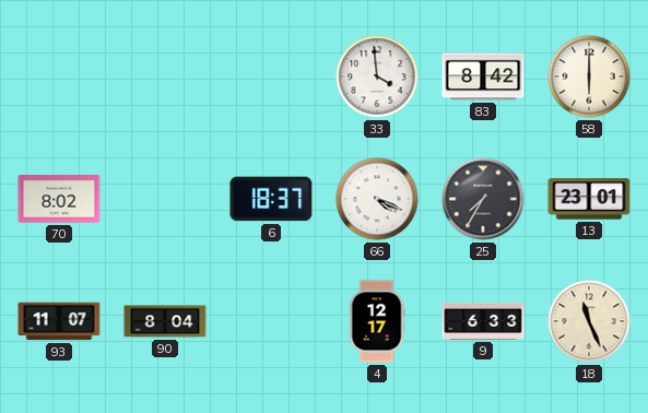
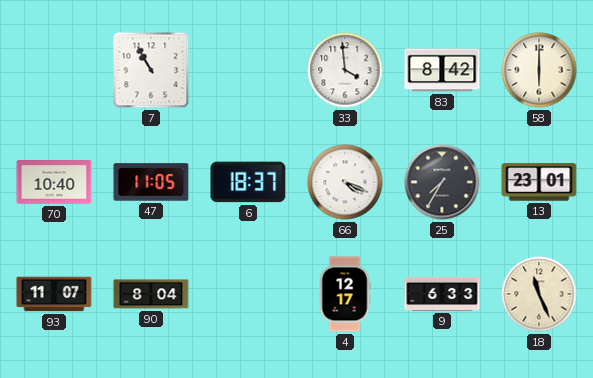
7: none -> 10:55
70: 8:02 -> 10:40
47: none -> 11:05
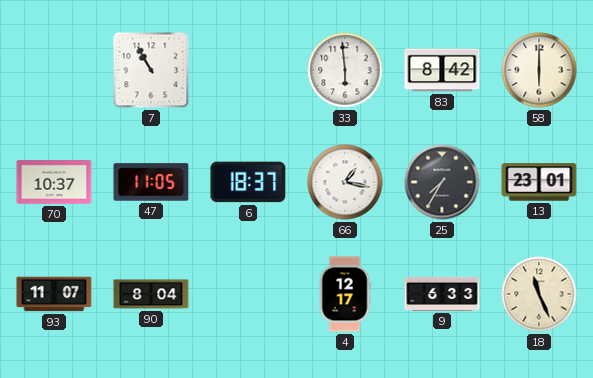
33: 3:59 -> 5:59
70: 10:40 -> 10:37
66: 4:19 -> 1:17
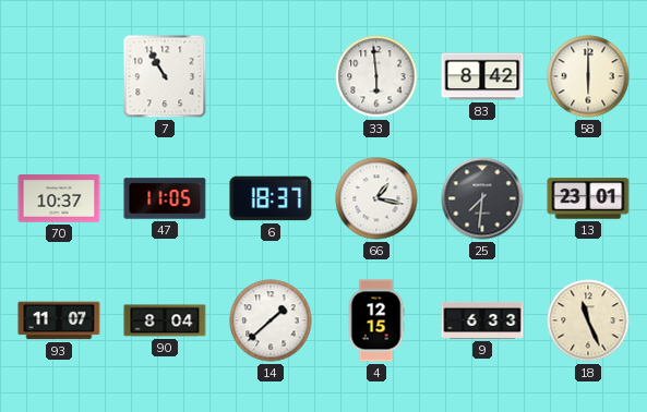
25: 7:35 -> 7:31
14: none -> 1:38
4: 12:17 -> 12:15
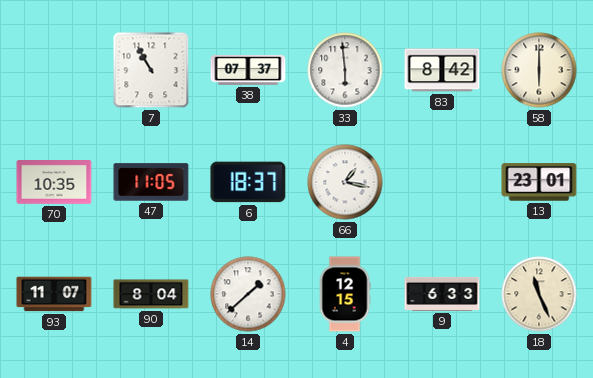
38: none -> 07:37
70: 10:37 -> 10:35
25: 7:31 -> none
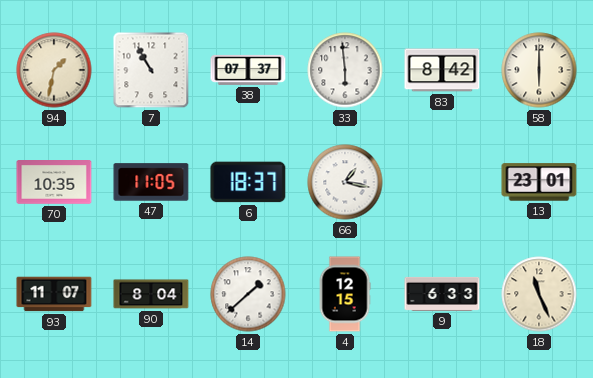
94: none -> 1:32
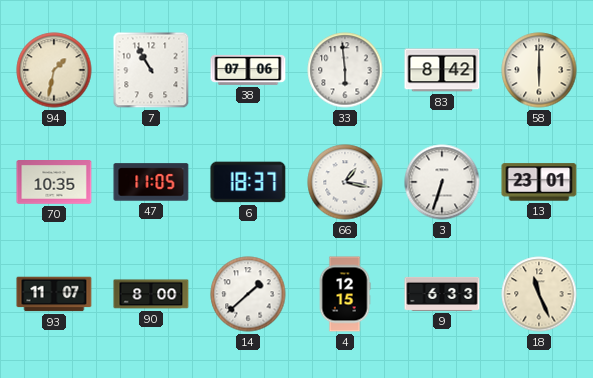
38: 07:37 -> 07:06
3: none -> 6:33
90: 8:04 -> 8:00
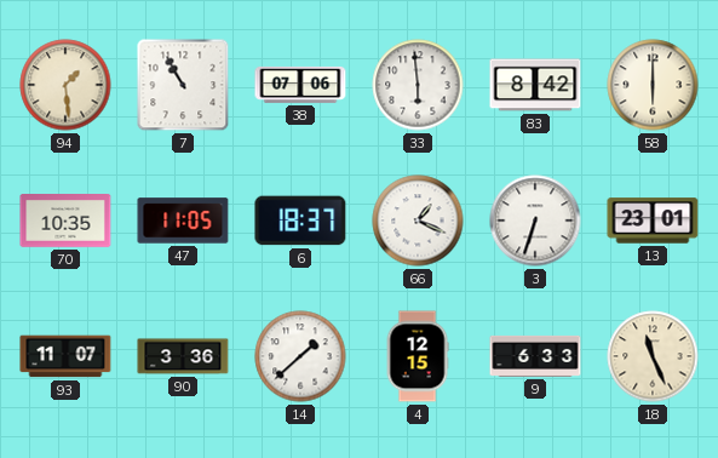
94: 1:32 -> 1:29
66: 1:17 -> 1:19
90: 8:00 -> 3:36
